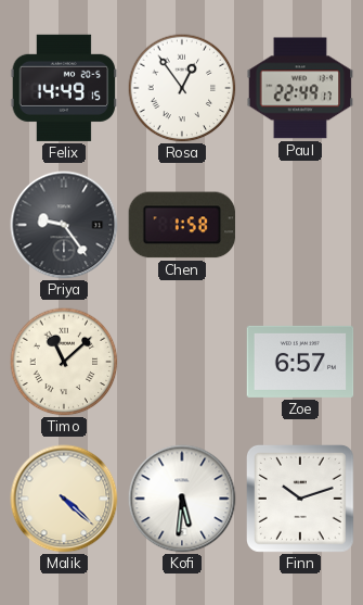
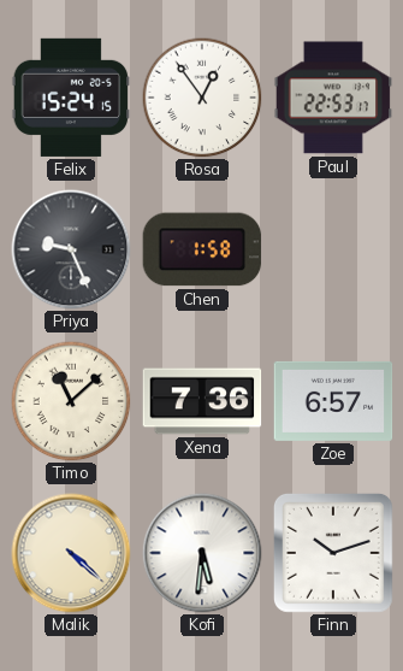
Felix: 14:49 -> 15:24
Paul: 22:49 -> 22:53
Priya: 9:24 -> 9:26
Xena: none -> 7:36
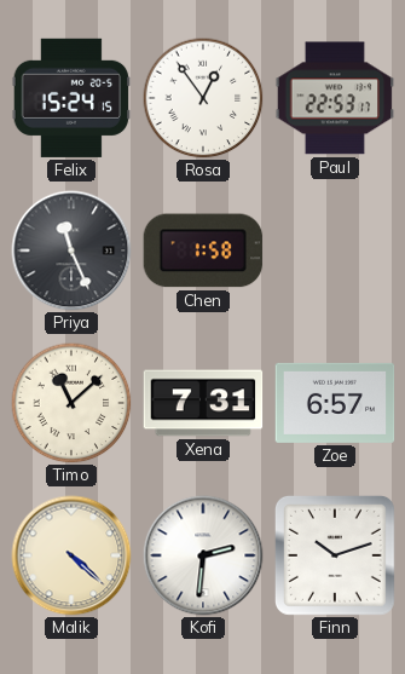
Priya: 9:26 -> 11:26
Xena: 7:36 -> 7:31
Kofi: 5:31 -> 2:31
